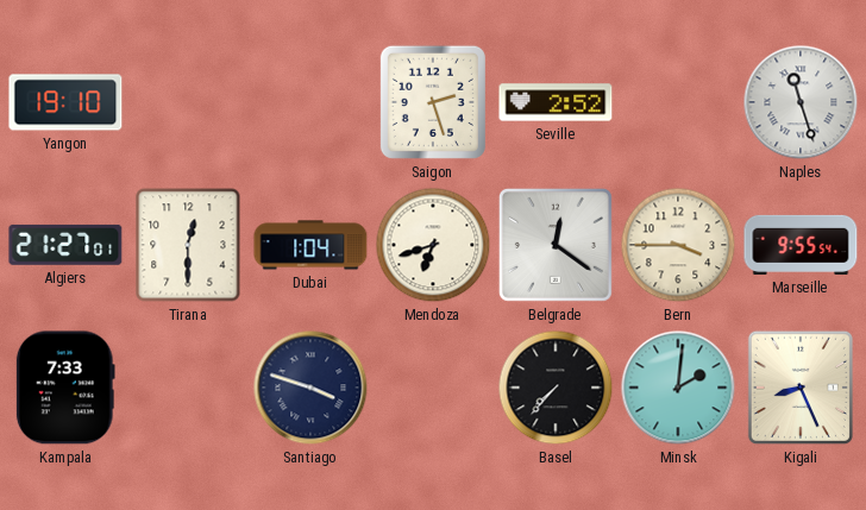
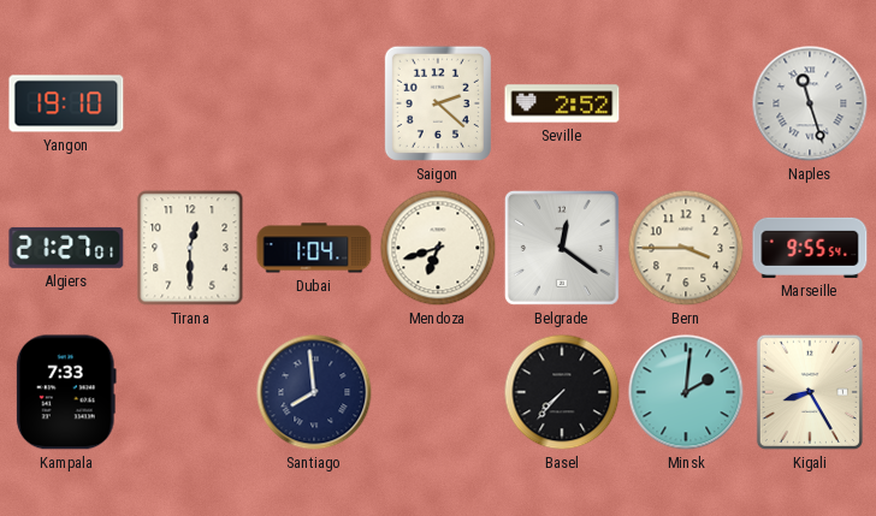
Saigon: 2:27 -> 2:22
Santiago: 3:48 -> 7:59
Kigali: 8:26 -> 8:25
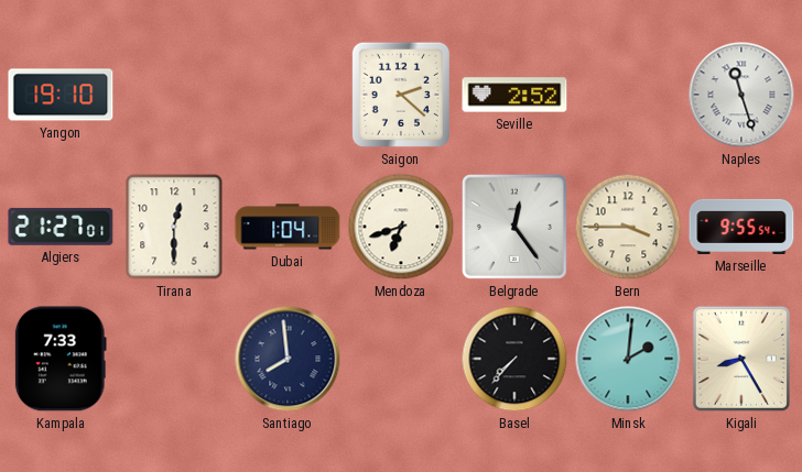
Belgrade: 12:21 -> 12:24
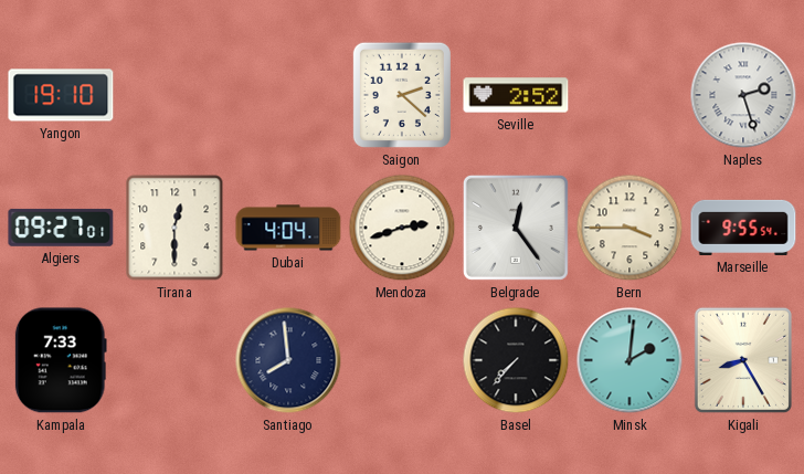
Naples: 11:27 -> 2:27
Algiers: 21:27 -> 09:27
Dubai: 1:04 -> 4:04
Mendoza: 6:42 -> 2:42
